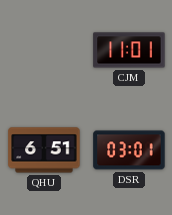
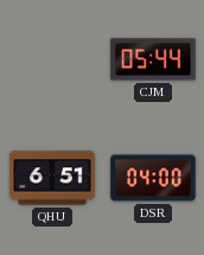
CJM: 11:01 -> 05:44
DSR: 03:01 -> 04:00
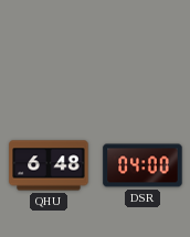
CJM: 05:44 -> none
QHU: 6:51 -> 6:48
